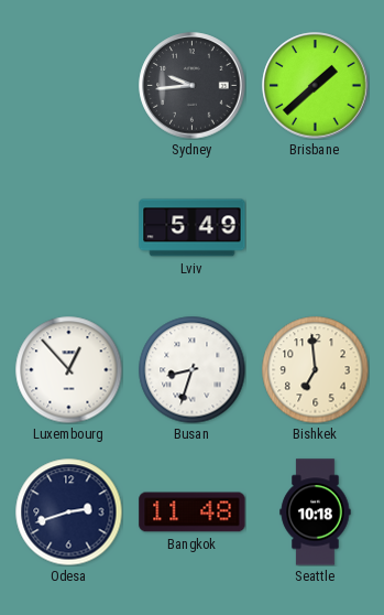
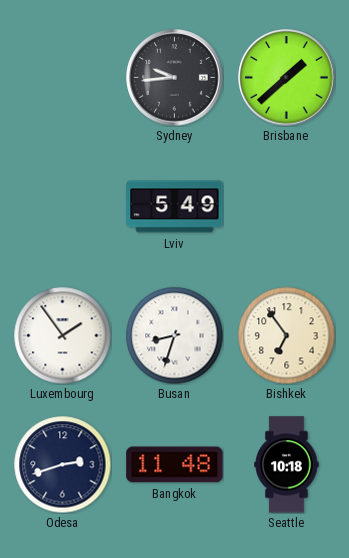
Luxembourg: 12:53 -> 1:54
Bishkek: 6:59 -> 6:54
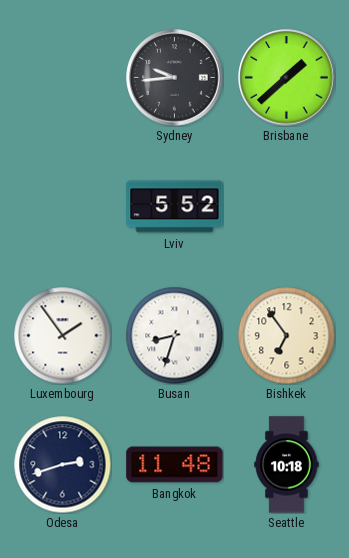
Lviv: 5:49 -> 5:52
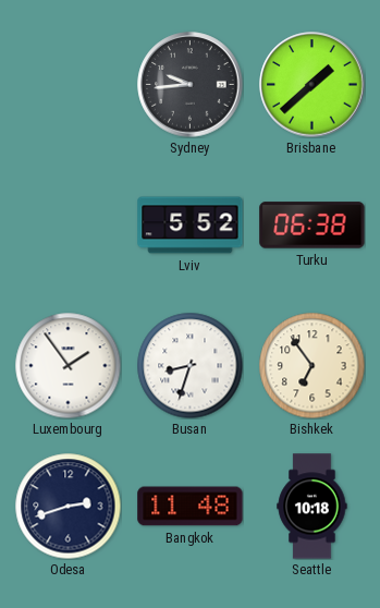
Turku: none -> 06:38
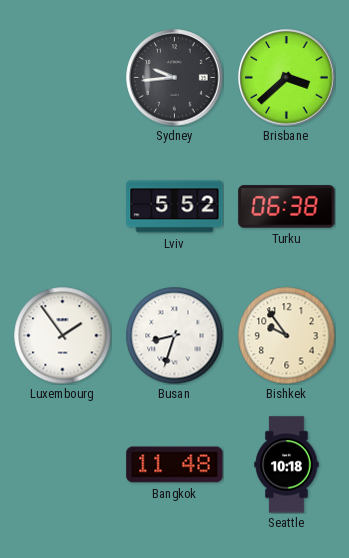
Brisbane: 1:38 -> 3:38
Bishkek: 6:54 -> 9:54
Odesa: 2:42 -> none
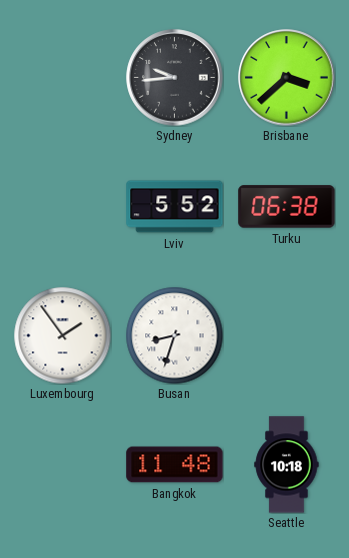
Bishkek: 9:54 -> none
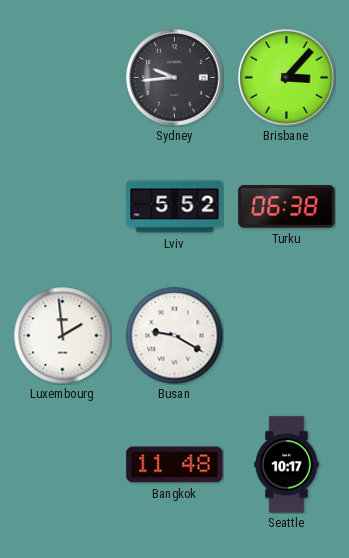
Brisbane: 3:38 -> 3:07
Luxembourg: 1:54 -> 1:59
Busan: 8:33 -> 9:20
Seattle: 10:18 -> 10:17
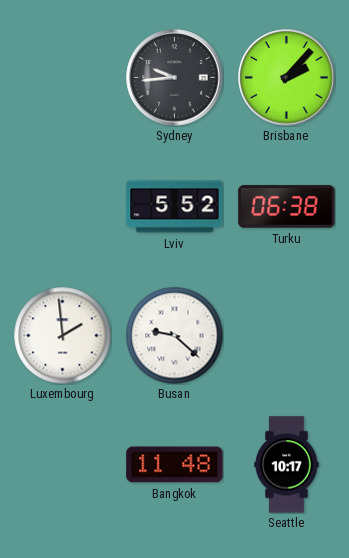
Brisbane: 3:07 -> 2:07
Busan: 9:20 -> 9:22
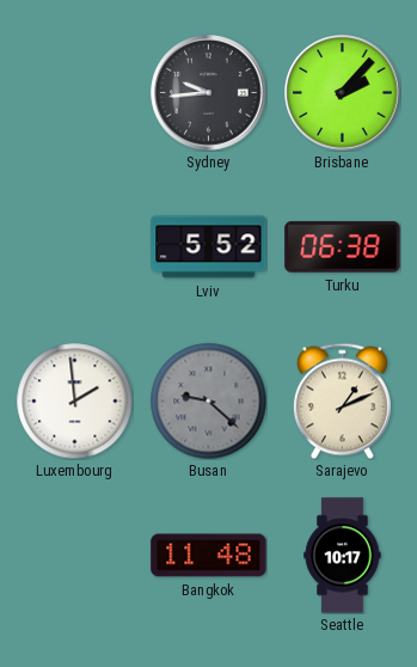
Busan dial: white -> grey
Sarajevo: none -> 1:11
